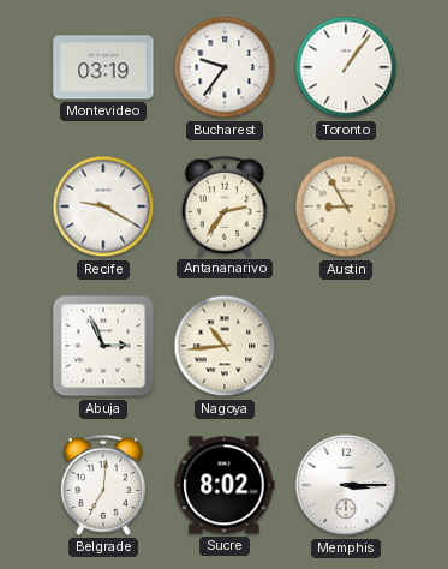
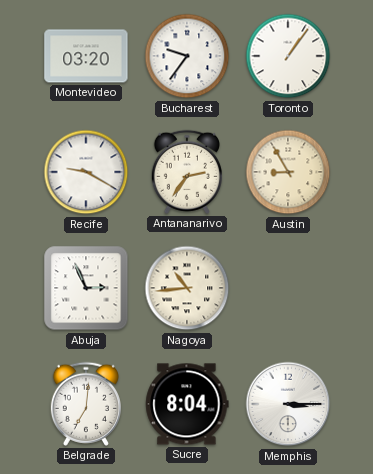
Montevideo: 03:19 -> 03:20
Sucre: 8:02 -> 8:04
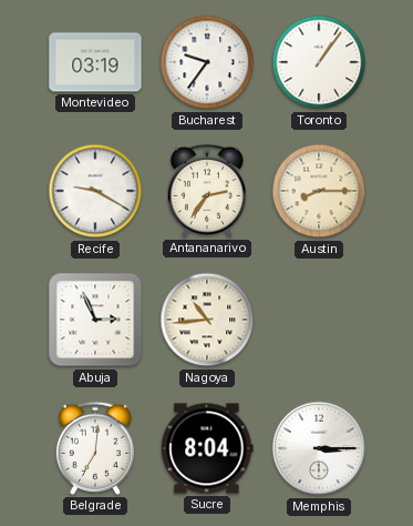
Montevideo: 03:20 -> 03:19
Austin: 8:55 -> 8:15
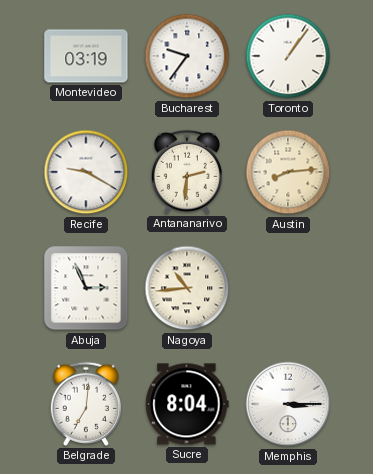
Antananarivo: 2:36 -> 2:31
Austin: 8:15 -> 8:14
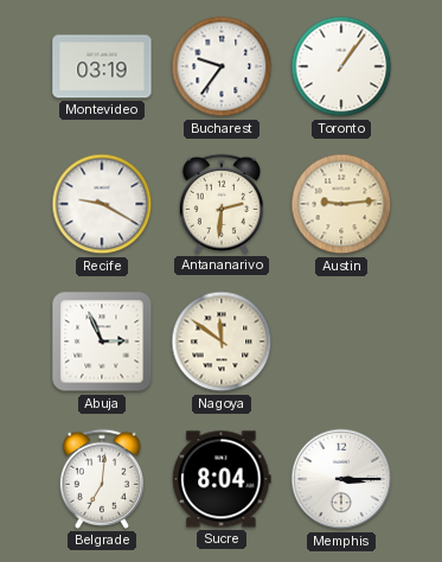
Austin: 8:14 -> 9:14
Nagoya: 10:44 -> 11:51
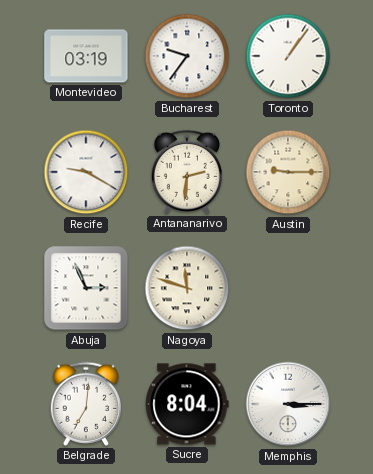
Austin: 9:14 -> 9:15
Nagoya: 11:51 -> 11:48
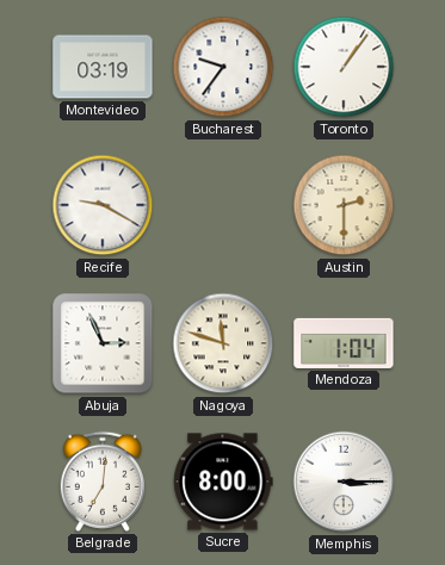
Antananarivo: 2:31 -> none
Austin: 9:15 -> 2:30
Mendoza: none -> 1:04
Sucre: 8:04 -> 8:00
